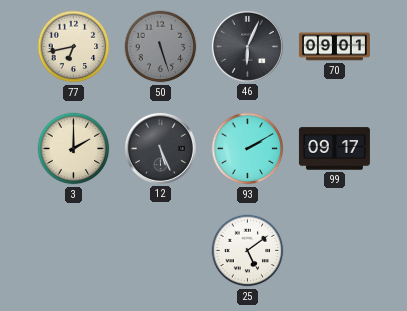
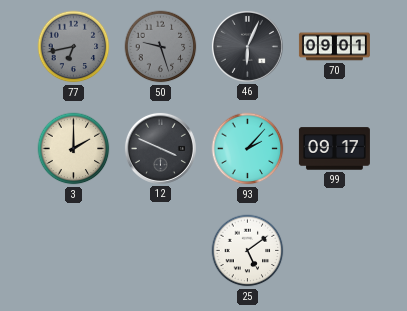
77 dial: cream -> grey
50: 5:27 -> 9:27
12: 5:26 -> 3:49
93: 2:10 -> 2:07
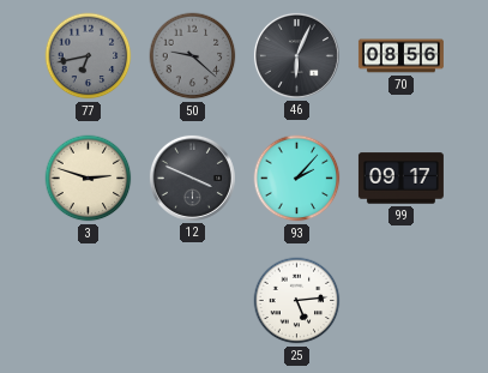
50: 9:27 -> 9:22
70: 09:01 -> 08:56
3: 2:00 -> 2:48
25: 5:09 -> 5:14
